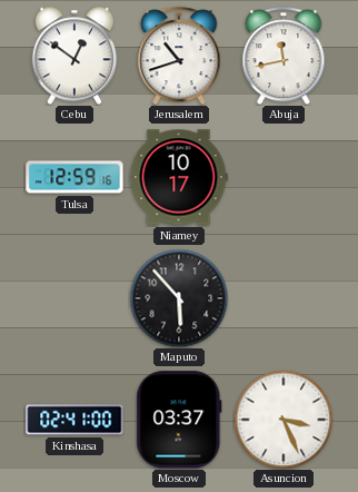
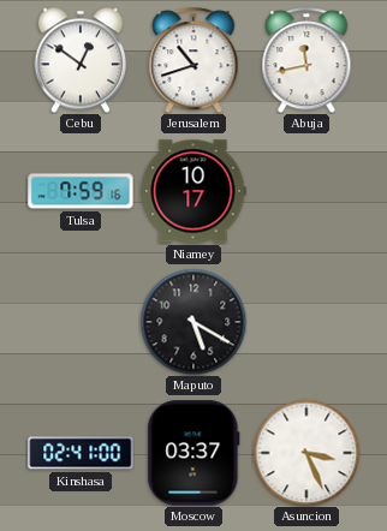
Tulsa: 12:59 -> 7:59
Maputo: 5:53 -> 5:20
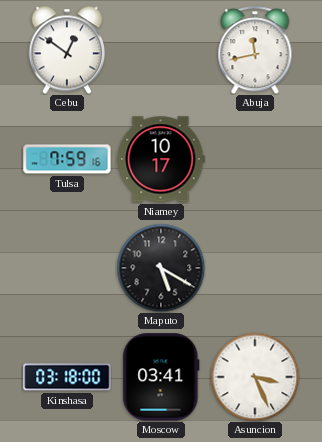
Jerusalem: 10:42 -> none
Kinshasa: 02:41 -> 03:18
Moscow: 03:37 -> 03:41
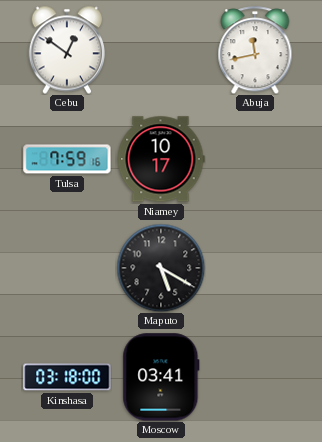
Asuncion: 3:26 -> none
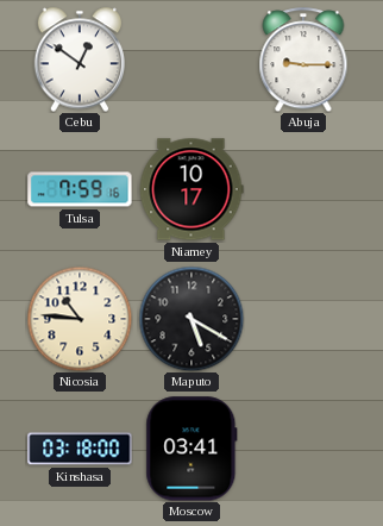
Abuja: 11:43 -> 9:15
Nicosia: none -> 10:46
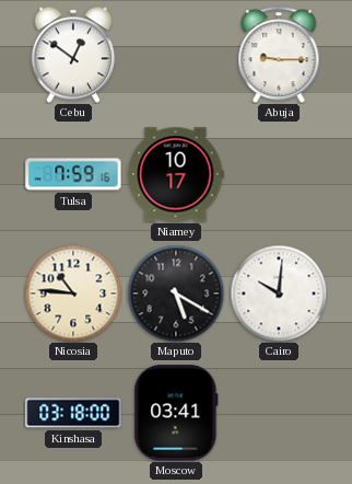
Cairo: none -> 10:01
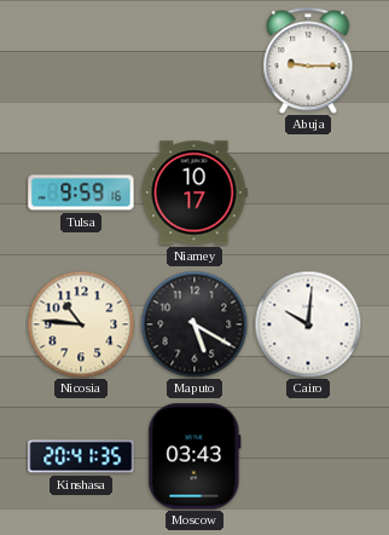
Cebu: 12:51 -> none
Tulsa: 7:59 -> 9:59
Kinshasa: 03:18 -> 20:41
Moscow: 03:41 -> 03:43
